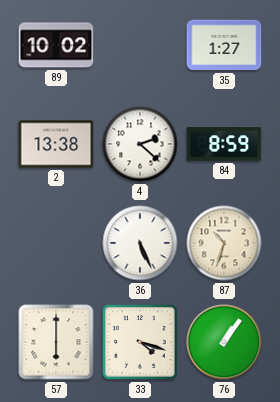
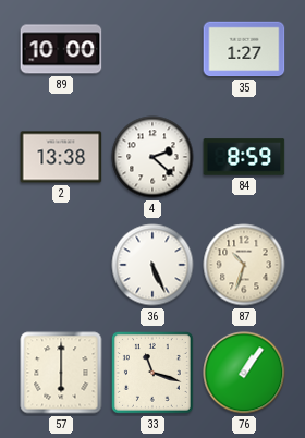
89: 10:02 -> 10:00
33: 4:18 -> 11:18
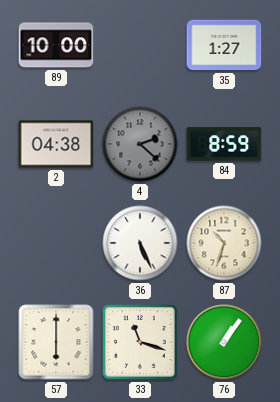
2: 13:38 -> 04:38
4 dial: white -> grey
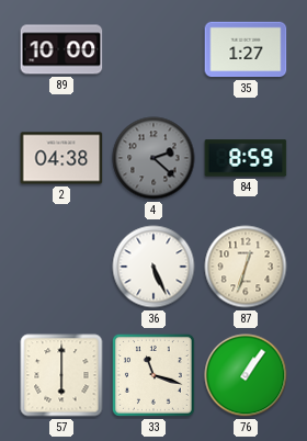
87: 10:33 -> 12:33
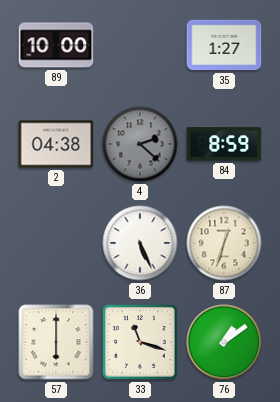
76: 1:06 -> 1:09
